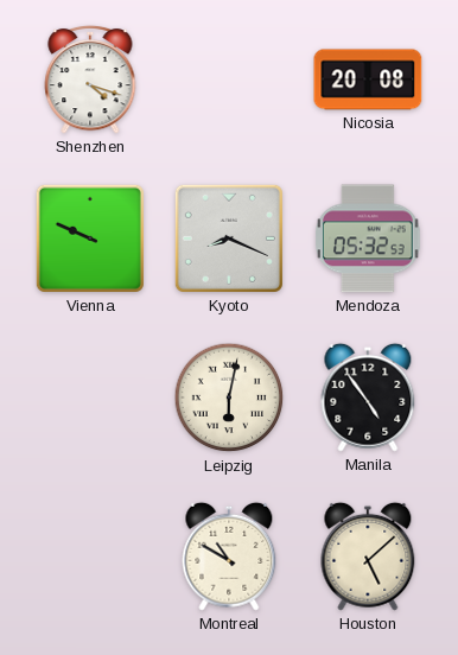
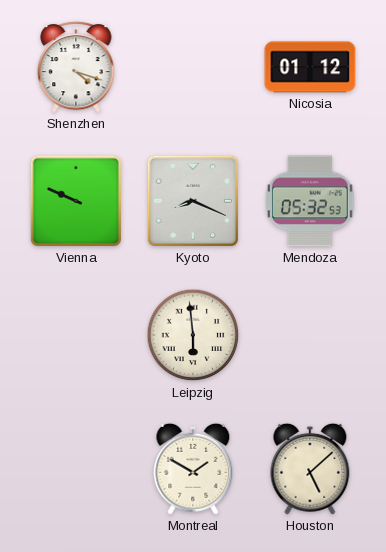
Nicosia: 20:08 -> 01:12
Leipzig: 6:02 -> 5:59
Manila: 4:54 -> none
Montreal: 10:50 -> 1:50
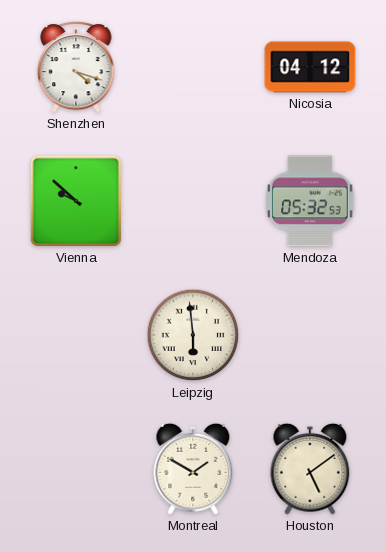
Nicosia: 01:12 -> 04:12
Vienna: 9:49 -> 9:52
Kyoto: 8:19 -> none
Houston: 5:08 -> 5:09
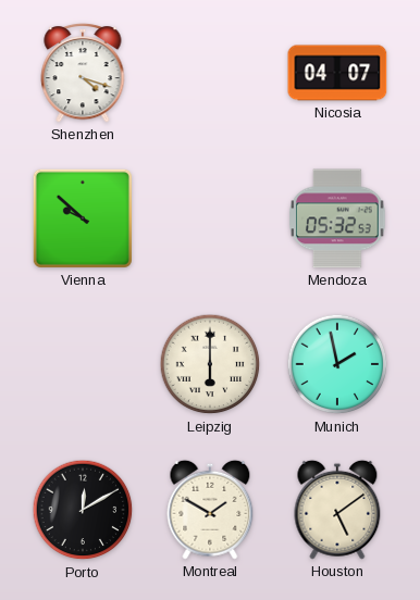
Nicosia: 04:12 -> 04:07
Leipzig: 5:59 -> 6:00
Munich: none -> 1:58
Porto: none -> 12:10
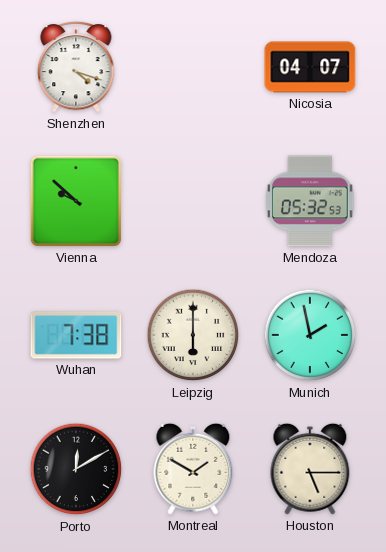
Wuhan: none -> 7:38
Houston: 5:09 -> 5:15
